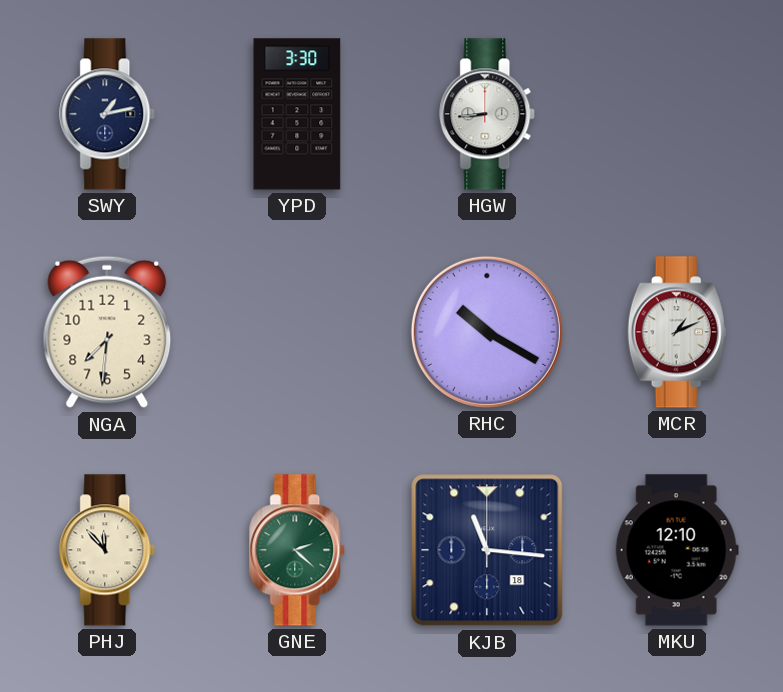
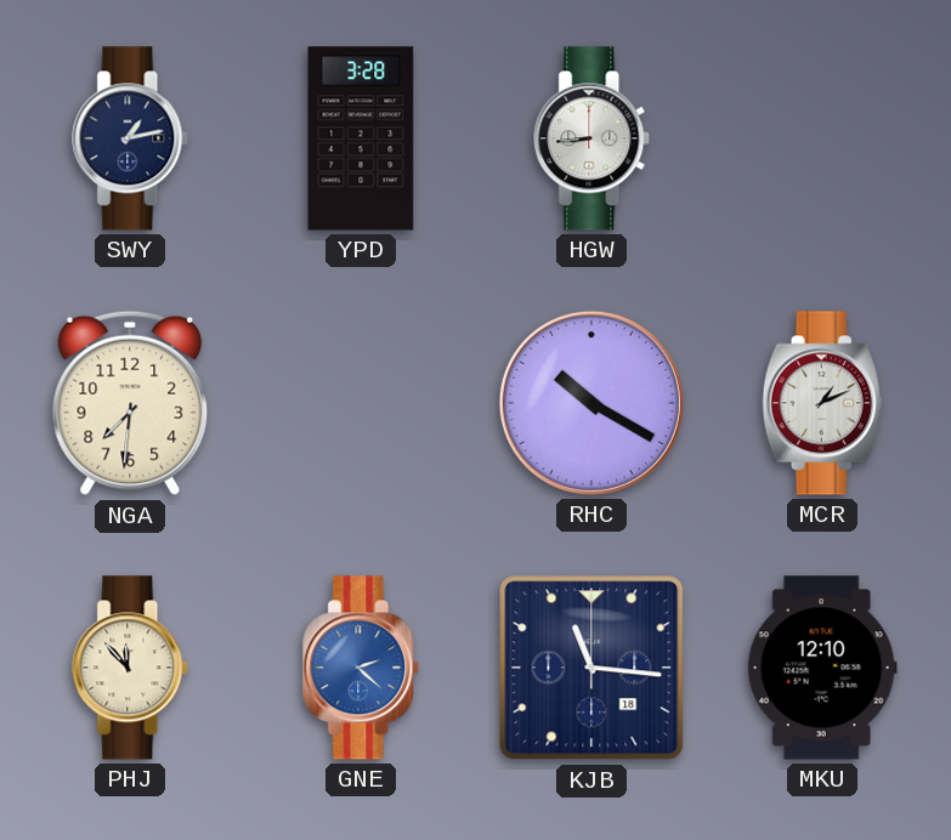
YPD: 3:30 -> 3:28
GNE dial: green -> blue
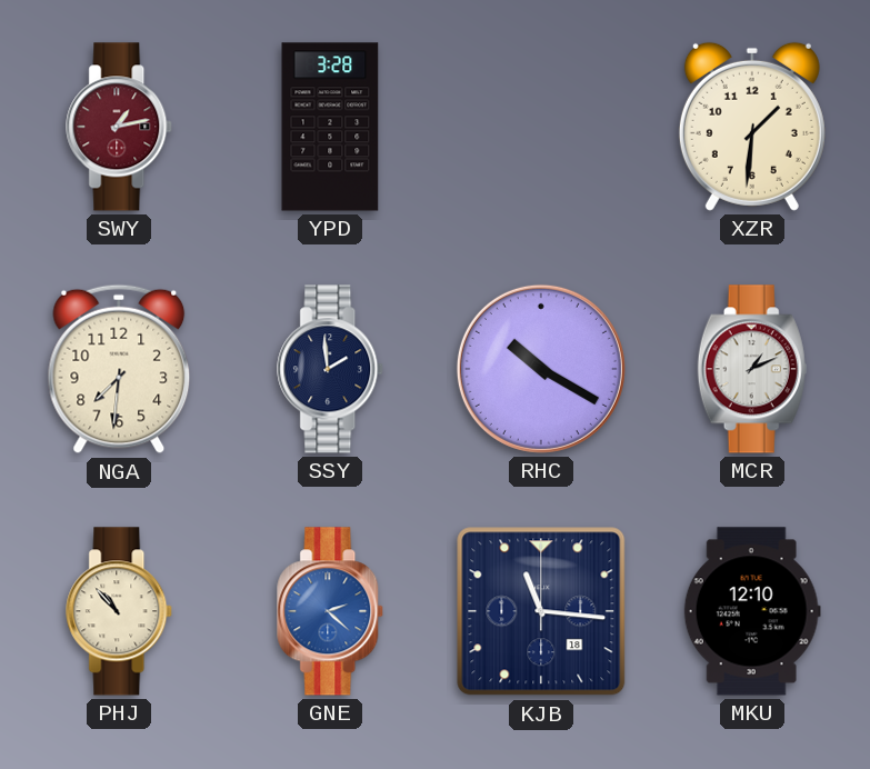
SWY dial: navy -> burgundy
HGW: 8:44 -> none
XZR: none -> 1:31
SSY: none -> 1:59
PHJ: 11:53 -> 10:53
